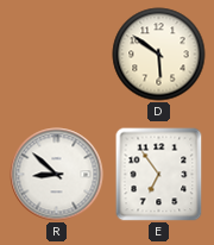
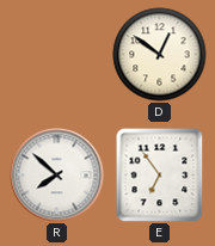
D: 5:51 -> 12:51
R: 8:52 -> 7:52
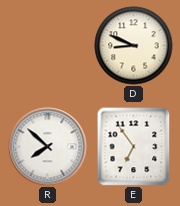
D: 12:51 -> 8:49
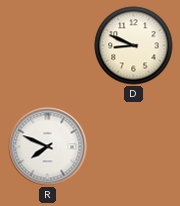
R: 7:52 -> 7:49
E: 6:54 -> none
